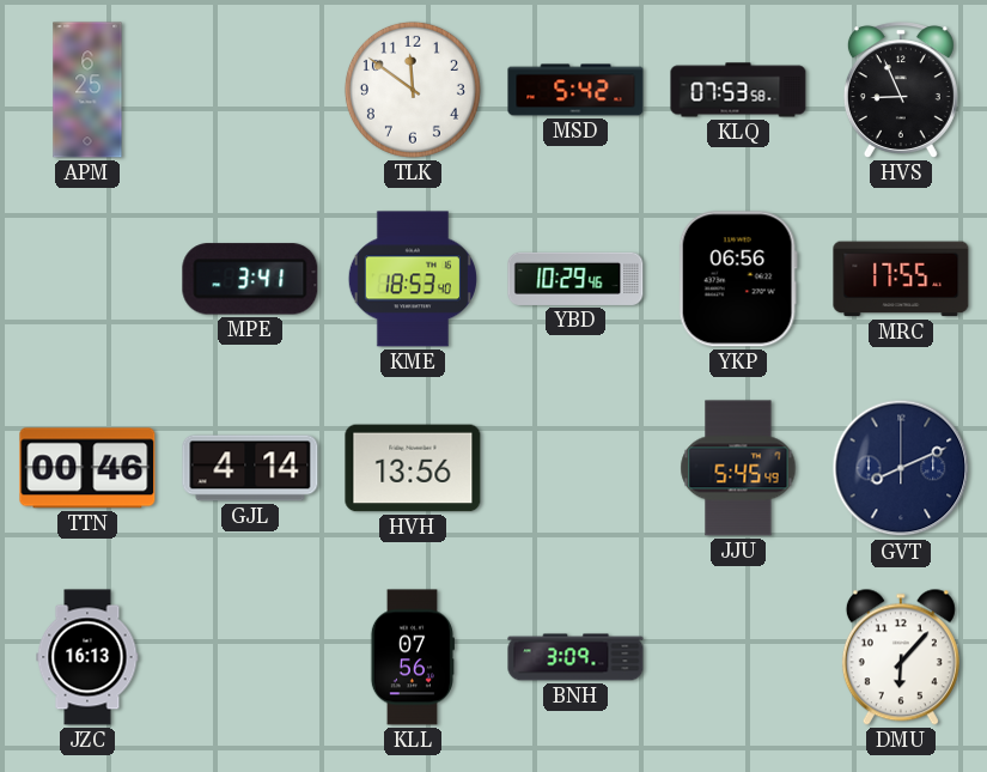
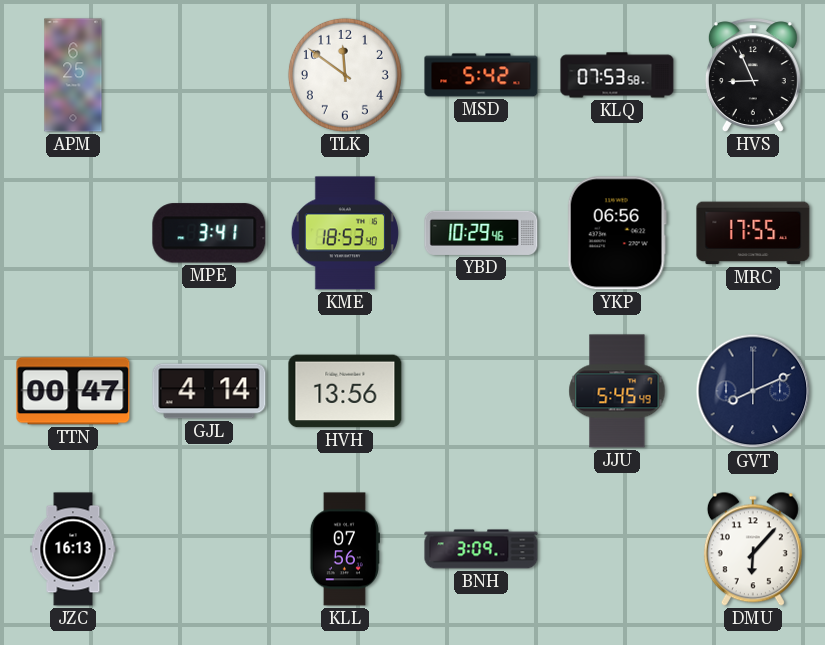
TTN: 00:46 -> 00:47
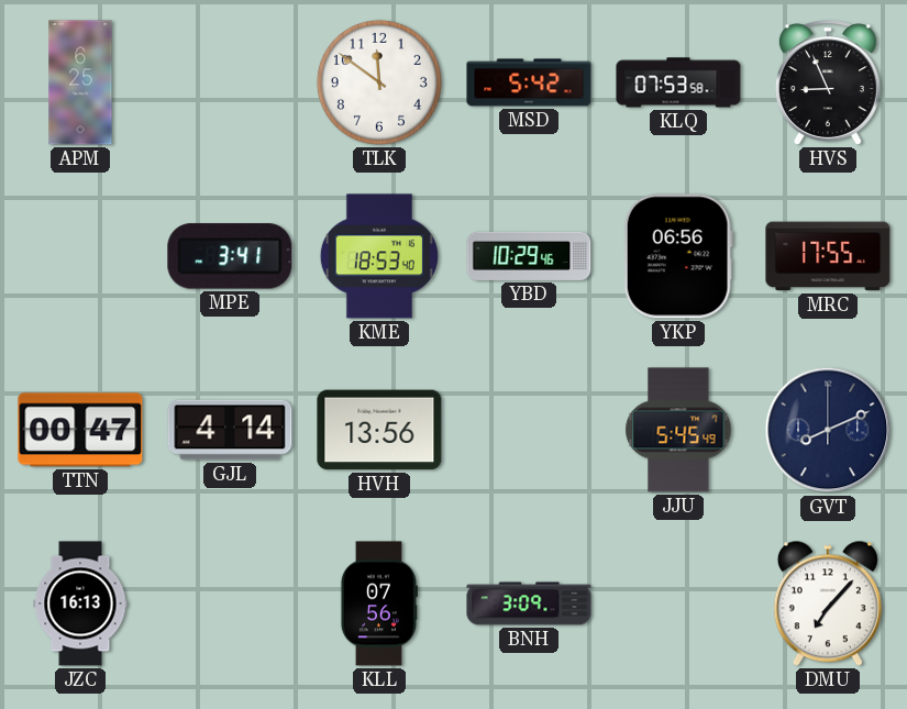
DMU: 6:07 -> 7:07
